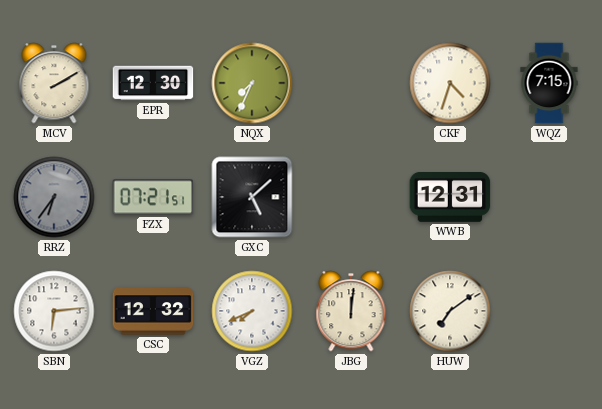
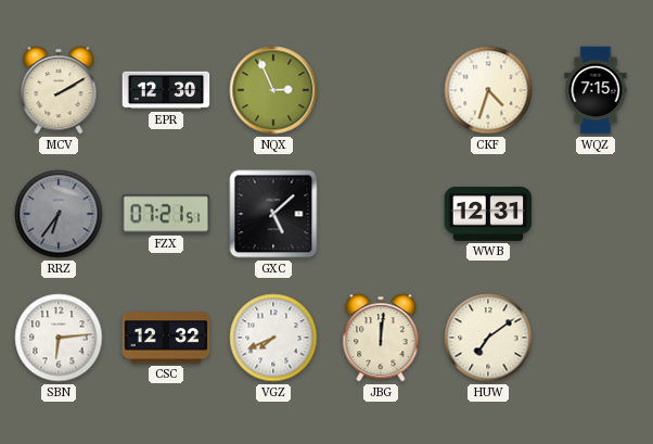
NQX: 7:34 -> 2:56
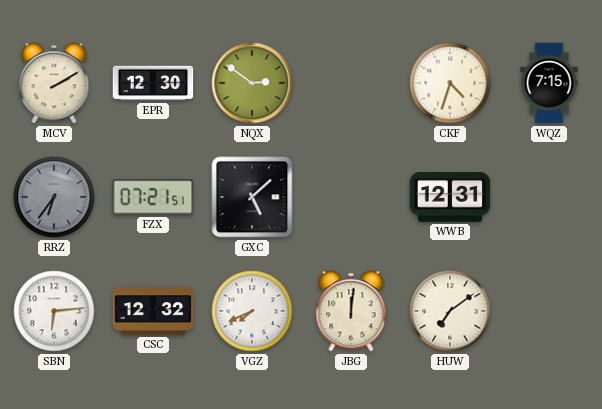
NQX: 2:56 -> 2:51
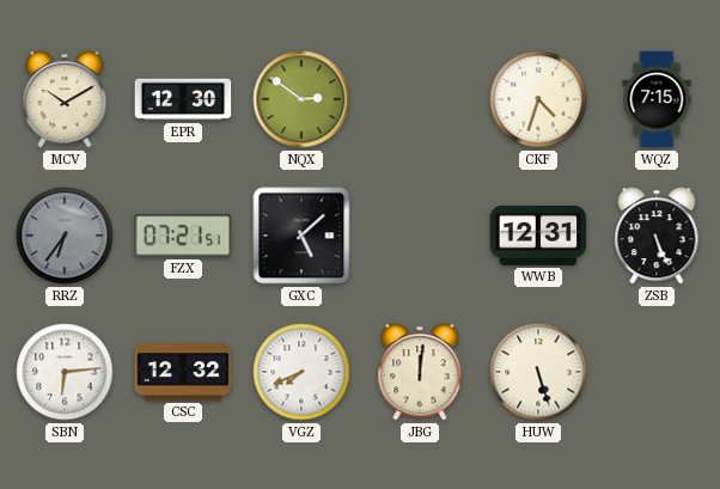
MCV: 2:10 -> 10:10
ZSB: none -> 5:26
HUW: 7:09 -> 5:27
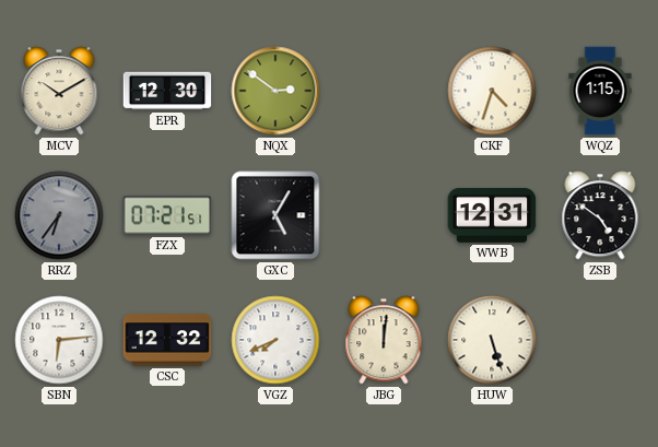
WQZ: 7:15 -> 1:15
GXC: 5:08 -> 5:05
ZSB: 5:26 -> 4:51
